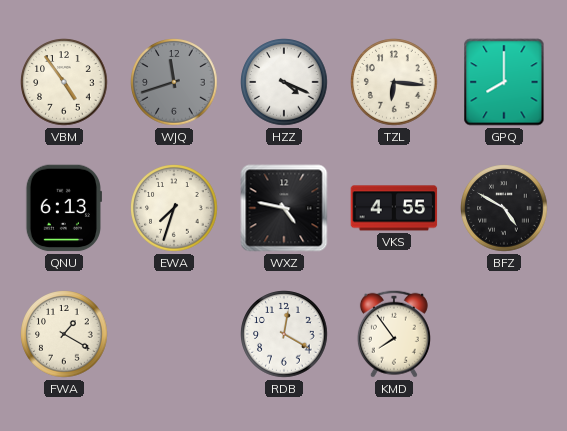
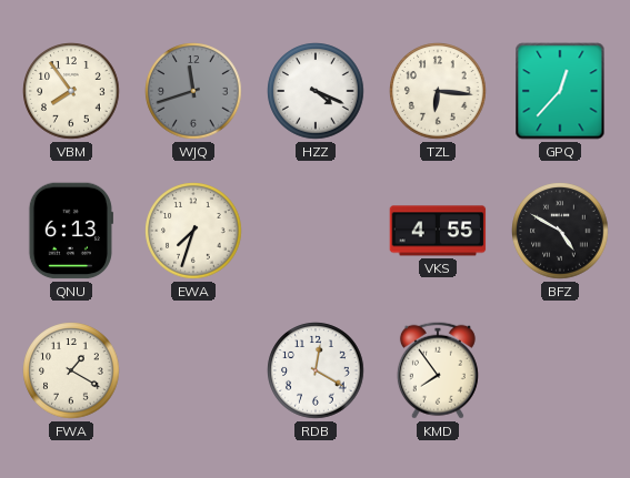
VBM: 4:54 -> 7:54
GPQ: 8:00 -> 12:37
WXZ: 4:47 -> none
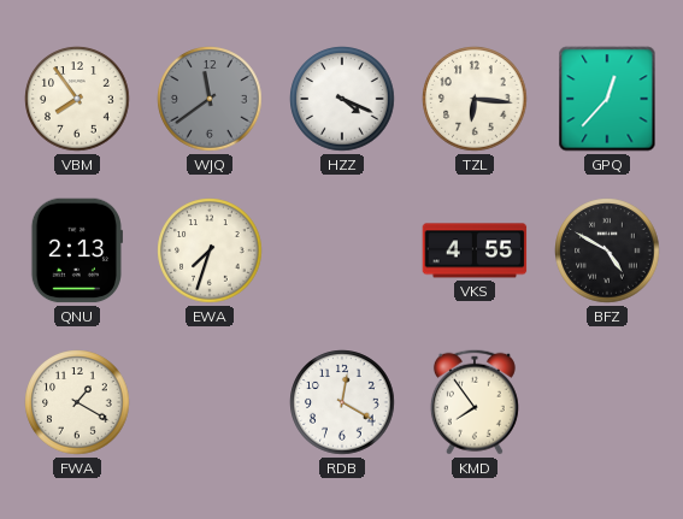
WJQ: 11:42 -> 11:39
QNU: 6:13 -> 2:13
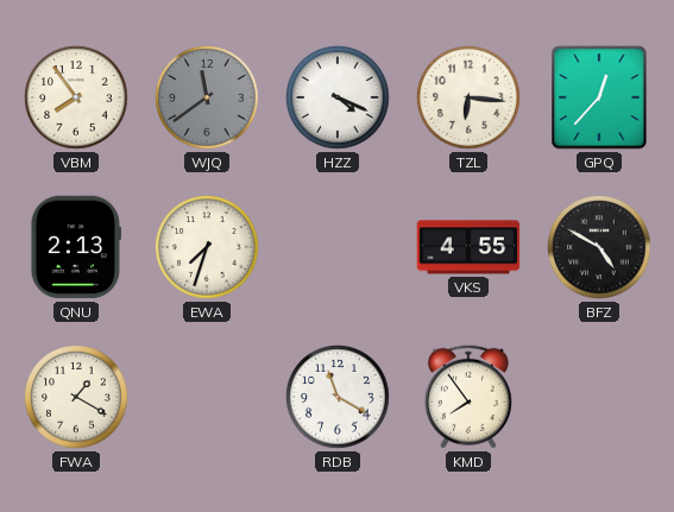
RDB: 12:20 -> 11:20
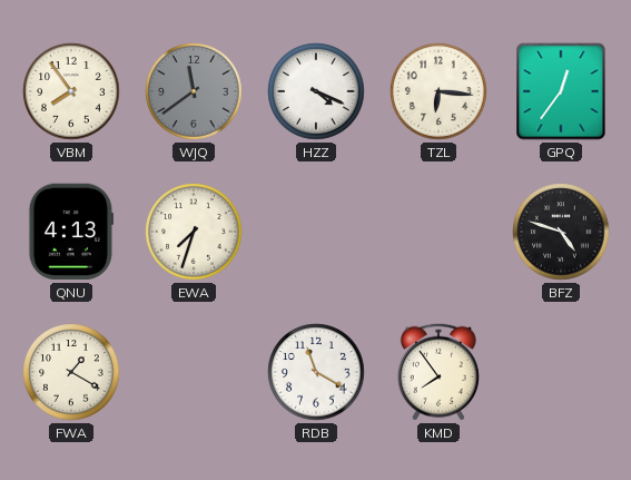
GPQ: 12:37 -> 12:36
QNU: 2:13 -> 4:13
VKS: 4:55 -> none
BFZ: 4:50 -> 4:48
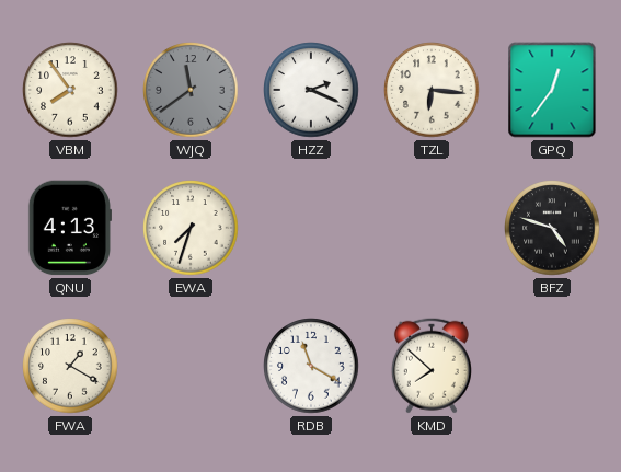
HZZ: 4:19 -> 2:19
KMD: 7:54 -> 7:52
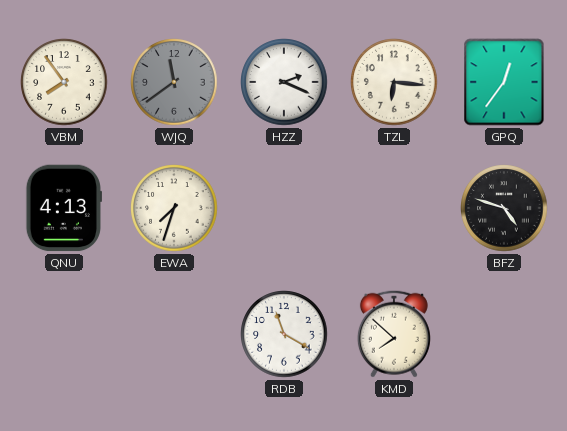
FWA: 1:20 -> none
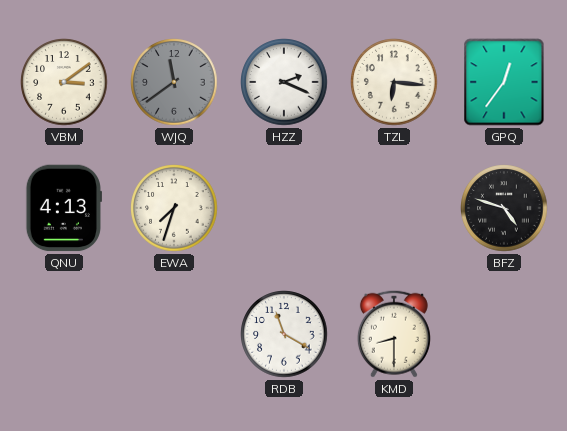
VBM: 7:54 -> 3:09
KMD: 7:52 -> 8:30
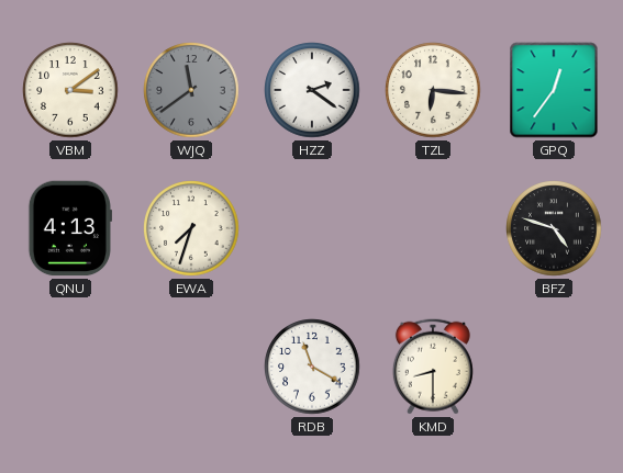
HZZ: 2:19 -> 2:21
